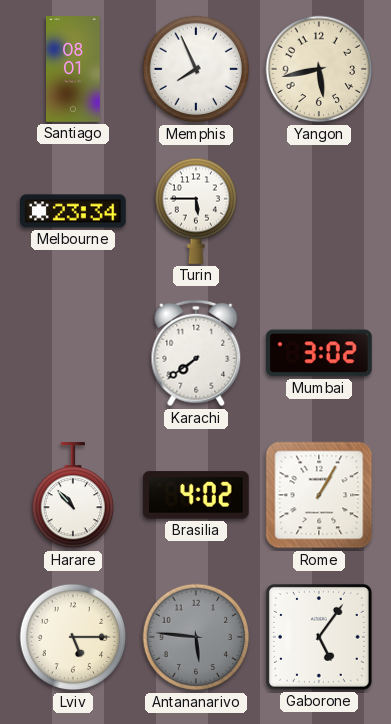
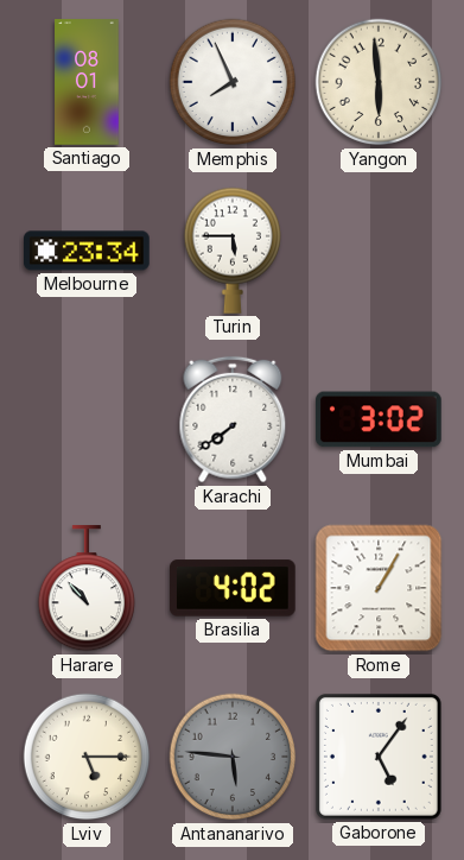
Yangon: 5:43 -> 5:59
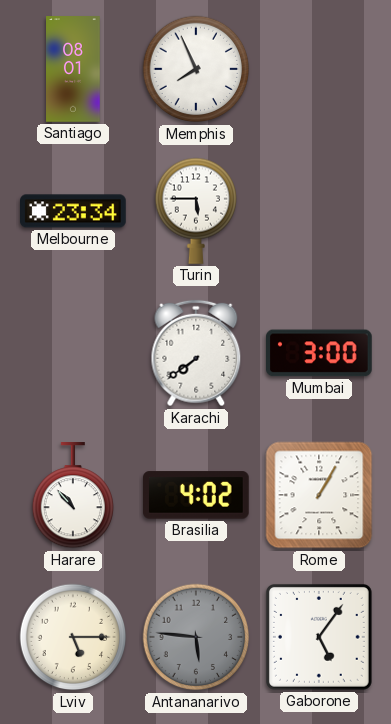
Yangon: 5:59 -> none
Mumbai: 3:02 -> 3:00
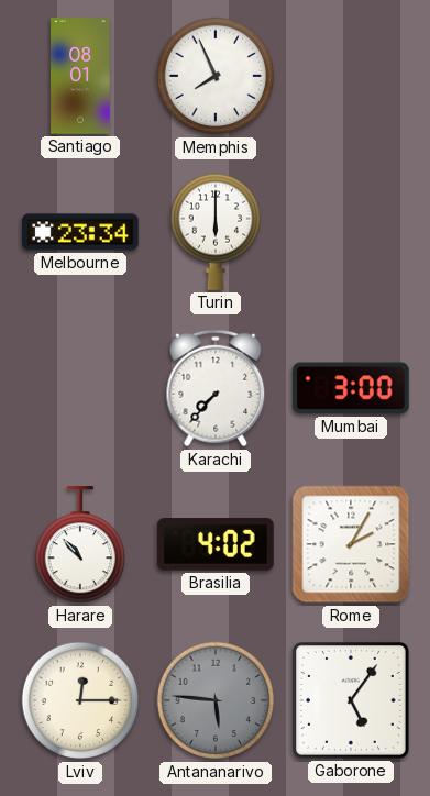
Turin: 5:45 -> 6:00
Karachi: 7:39 -> 7:37
Rome: 1:05 -> 2:05
Lviv: 5:15 -> 12:15
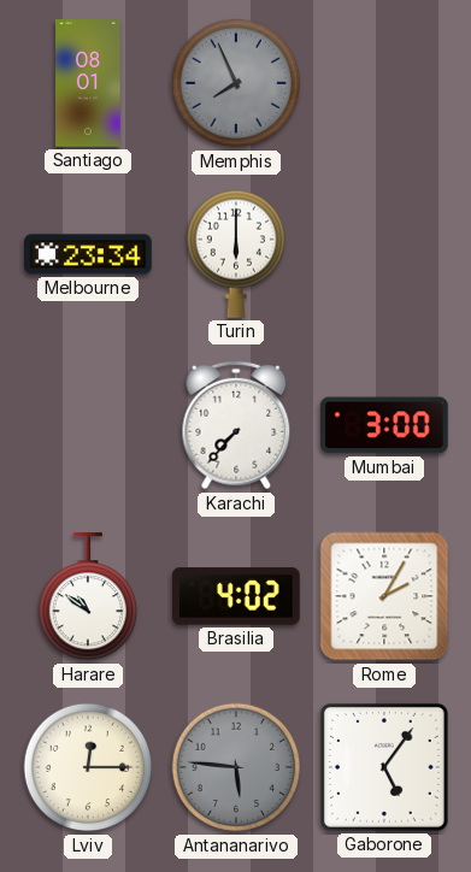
Memphis dial: white -> grey
Harare: 10:53 -> 10:51
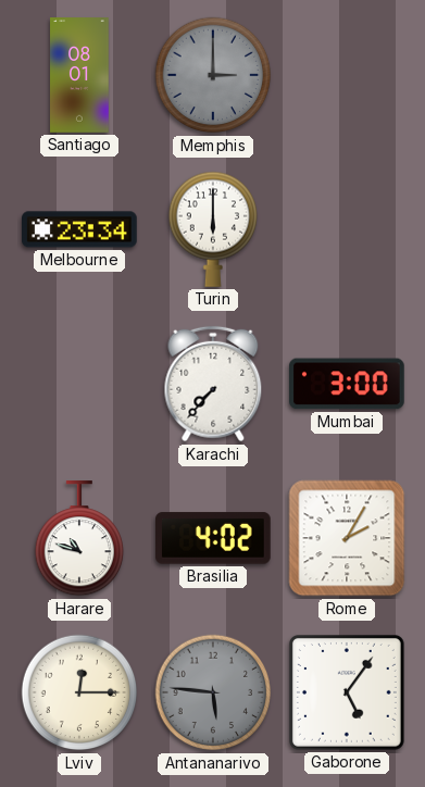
Memphis: 7:56 -> 3:00
Harare: 10:51 -> 10:48
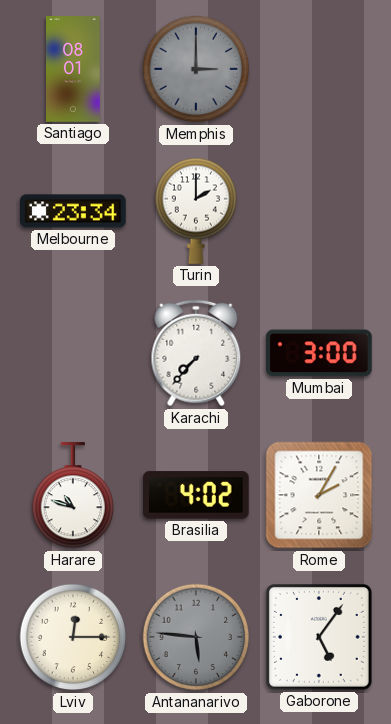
Turin: 6:00 -> 2:00
